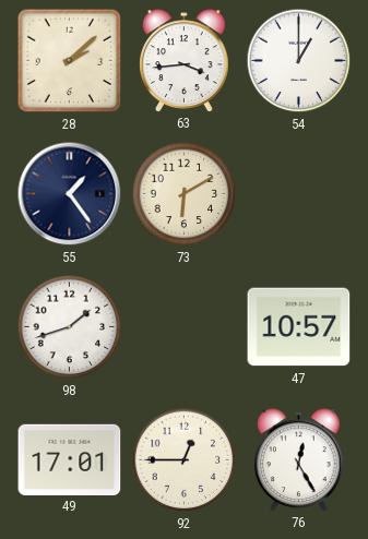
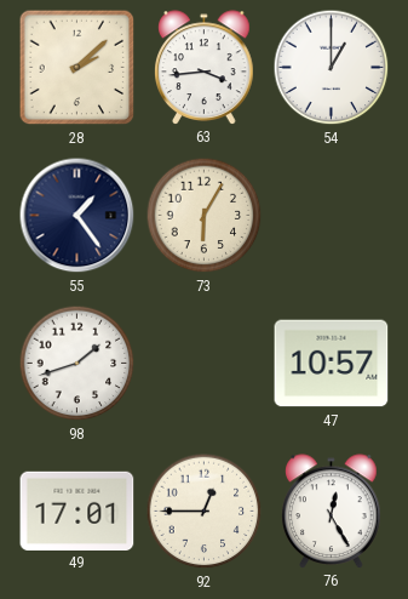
73: 6:10 -> 6:05
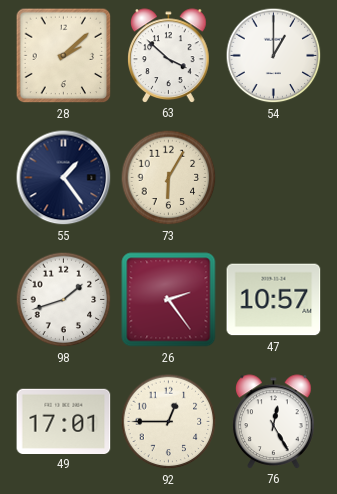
63: 3:44 -> 3:52
26: none -> 2:24
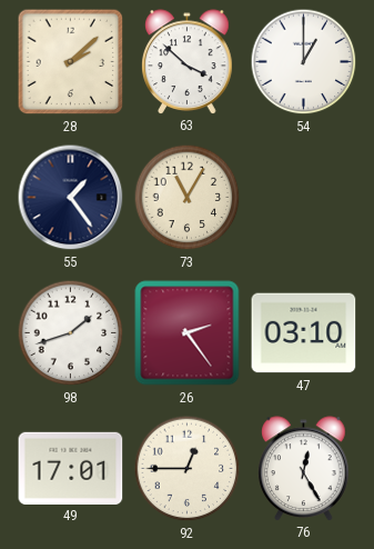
73: 6:05 -> 11:05
47: 10:57 -> 03:10
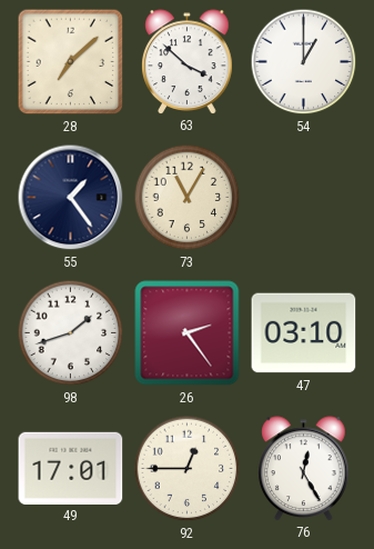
28: 2:08 -> 7:08
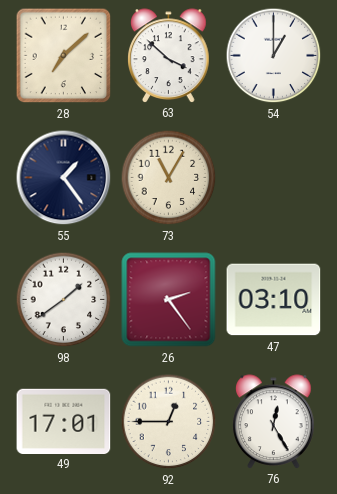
98: 1:42 -> 1:39
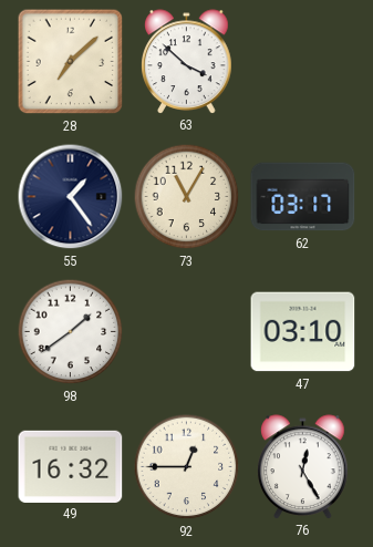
54: 1:00 -> none
62: none -> 03:17
26: 2:24 -> none
49: 17:01 -> 16:32
